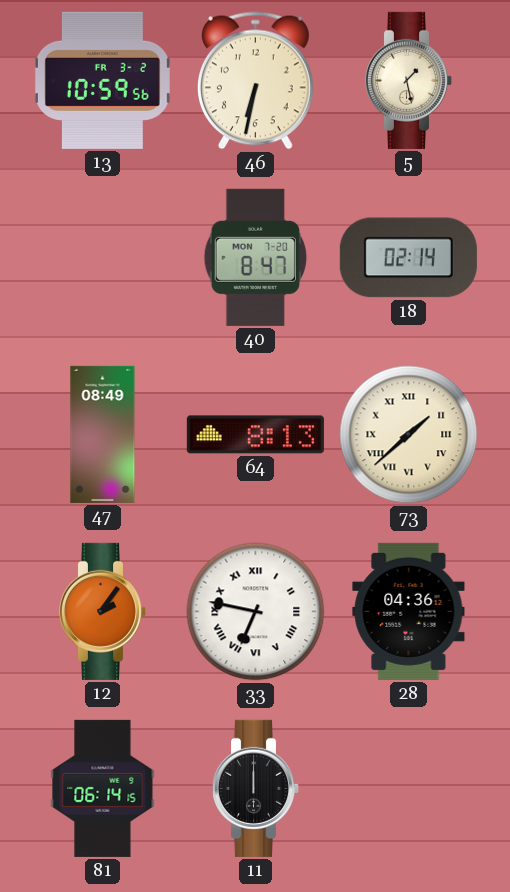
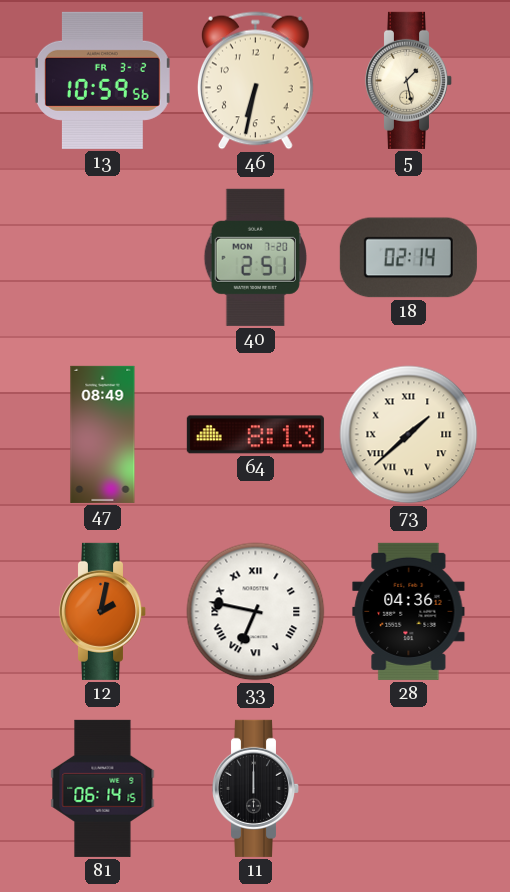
40: 8:47 -> 2:51
12: 2:06 -> 2:02
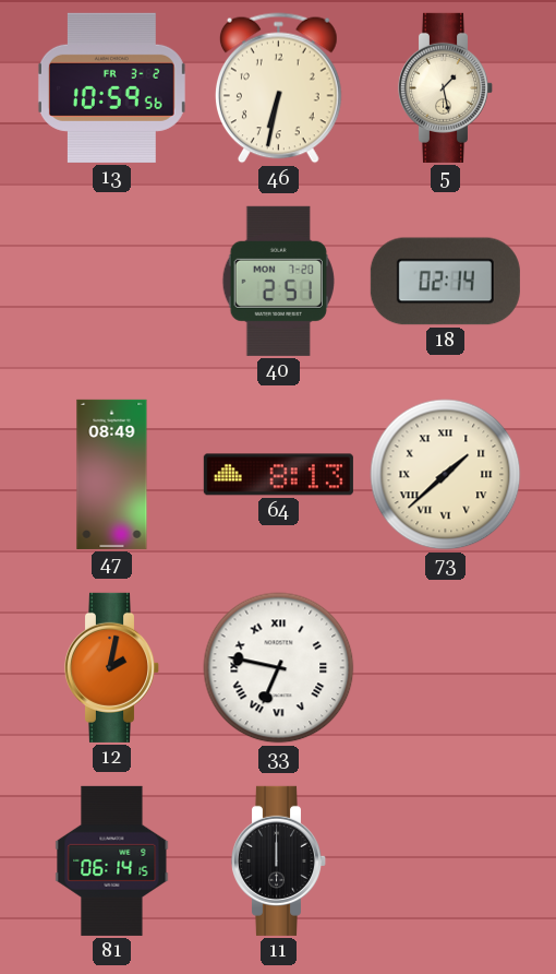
28: 04:36 -> none
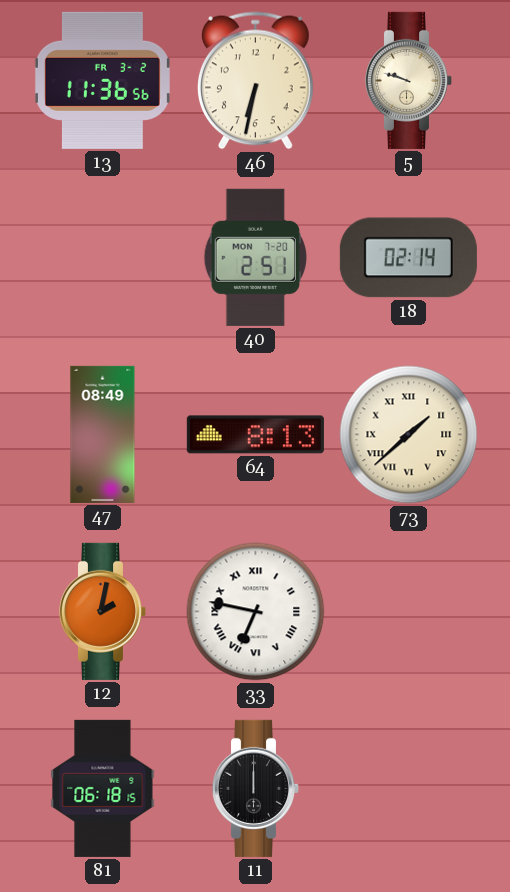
13: 10:59 -> 11:36
5: 1:28 -> 9:48
81: 06:14 -> 06:18
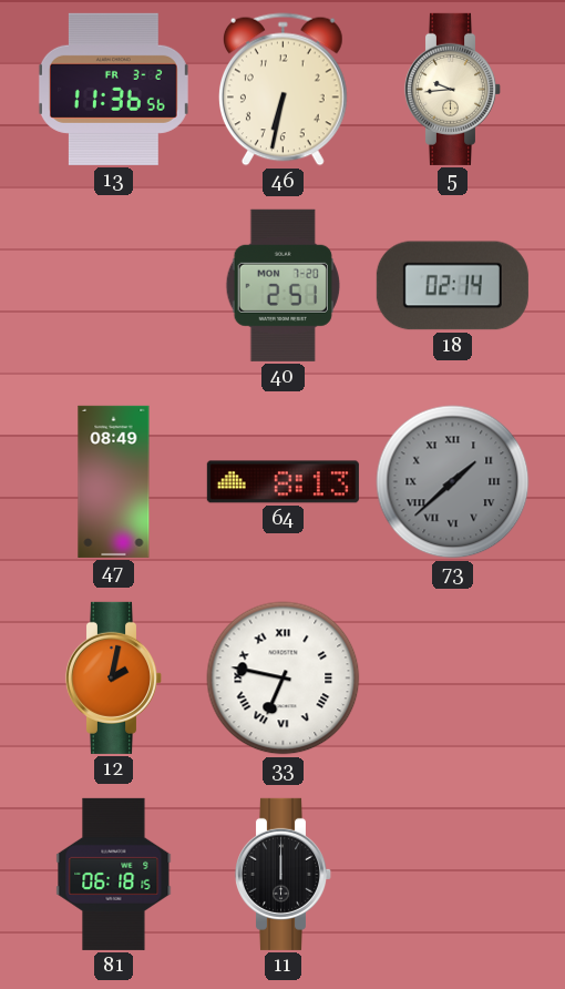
5: 9:48 -> 9:44
73 dial: cream -> grey
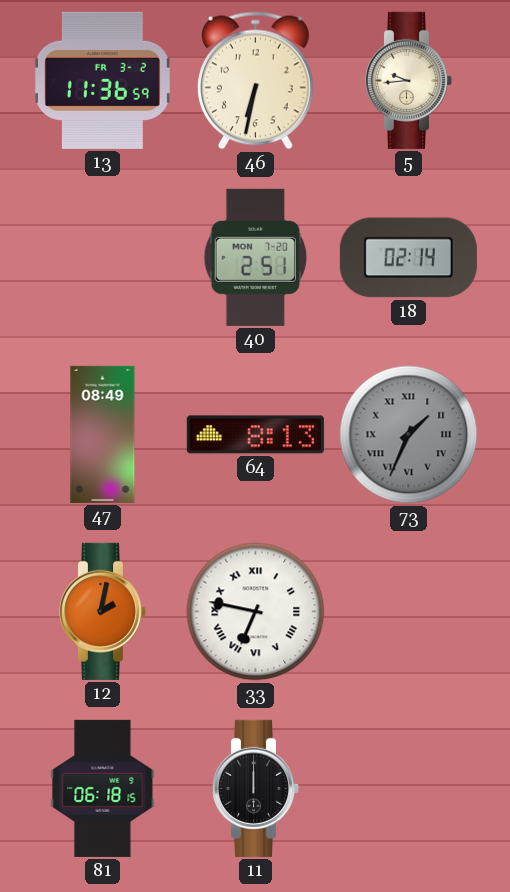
13: 11:36:56 -> 11:36:59
73: 1:38 -> 1:34
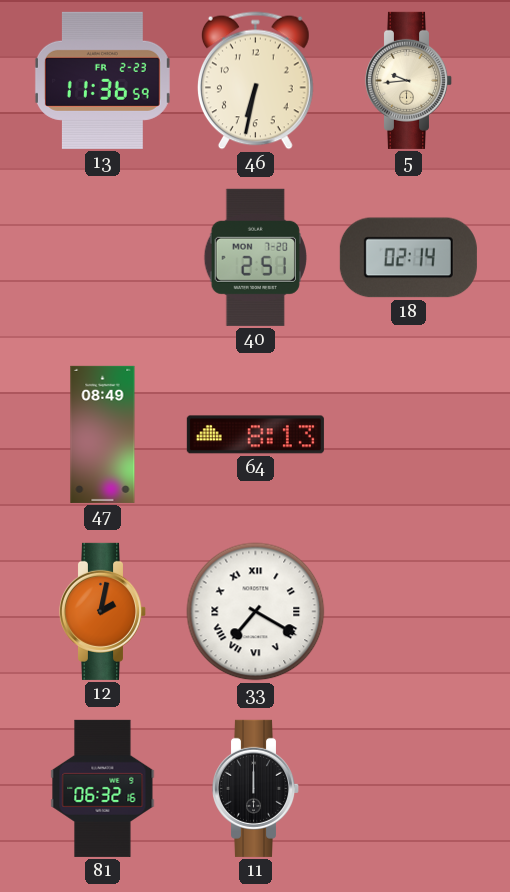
13 date: FR 3-2 -> FR 2-23
73: 1:34 -> none
33: 6:47 -> 7:20
81: 06:18 -> 06:32
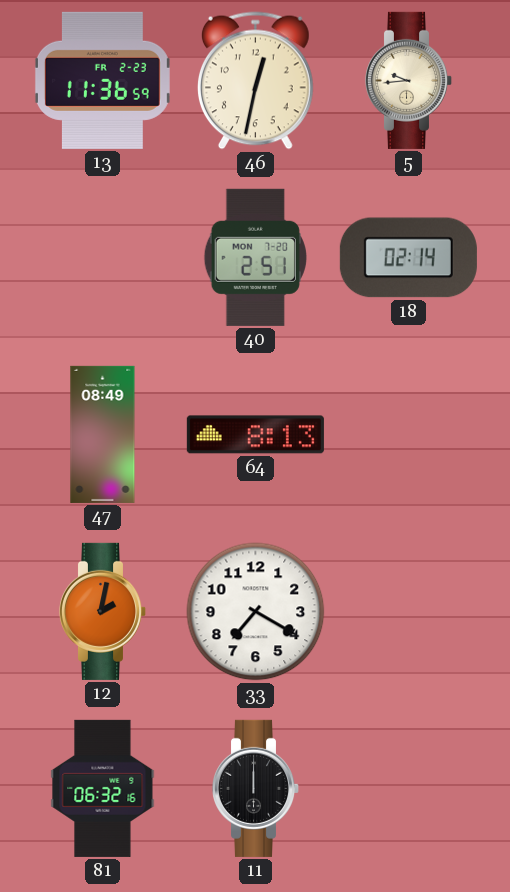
46: 6:32 -> 12:32
33 numerals: Roman -> Arabic
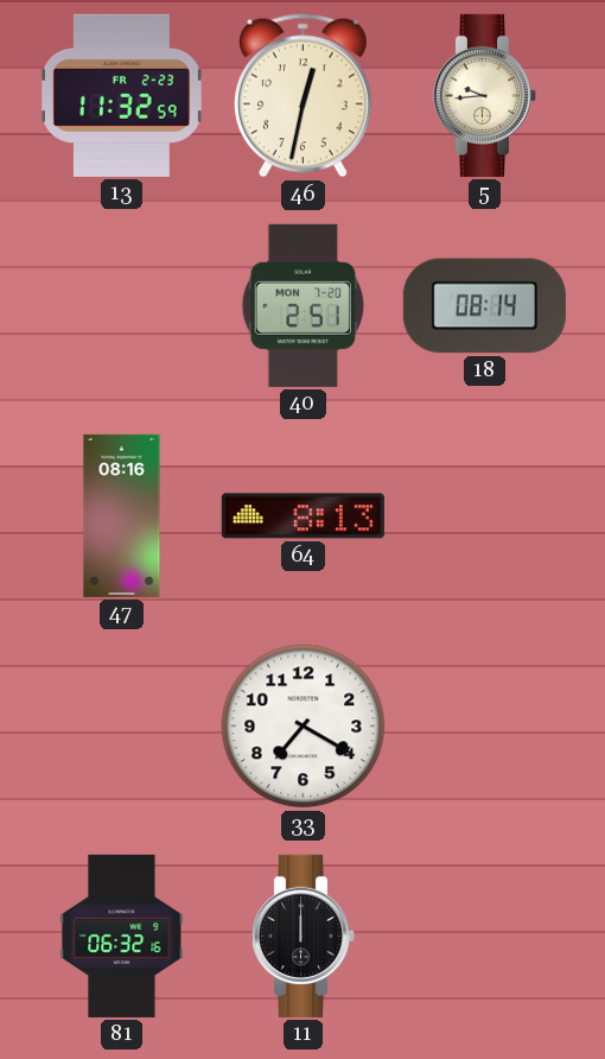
13: 11:36 -> 11:32
18: 02:14 -> 08:14
47: 08:49 -> 08:16
12: 2:02 -> none
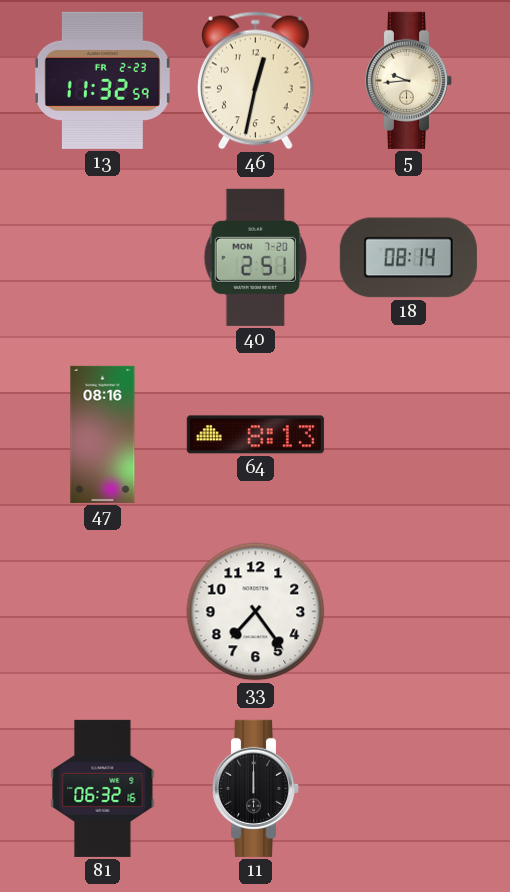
33: 7:20 -> 7:24
